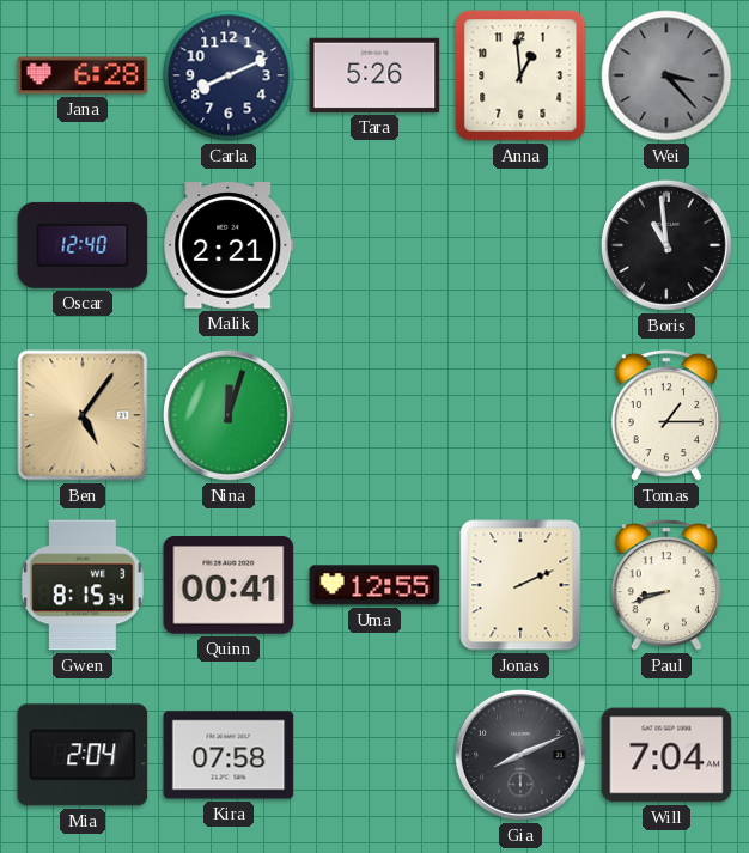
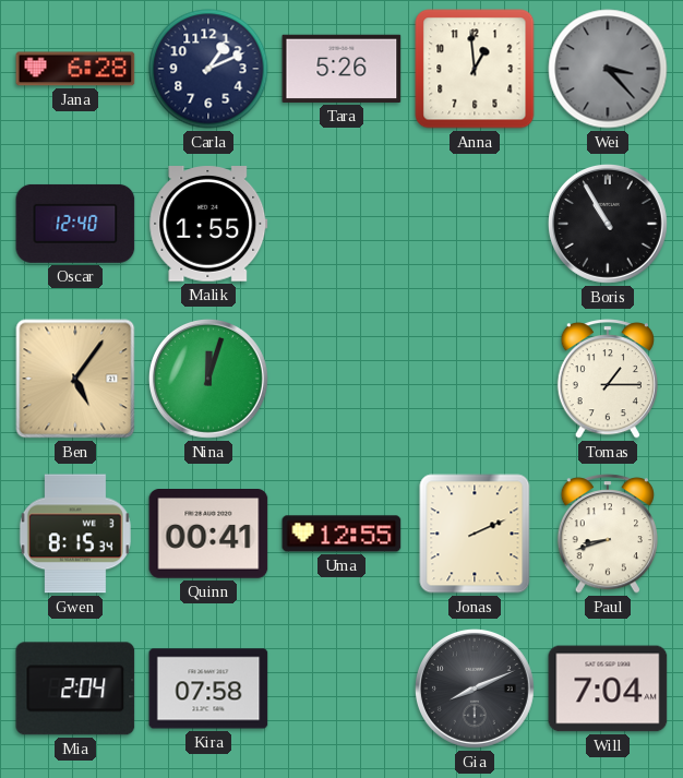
Carla: 8:11 -> 1:11
Malik: 2:21 -> 1:55
Boris: 10:59 -> 10:55
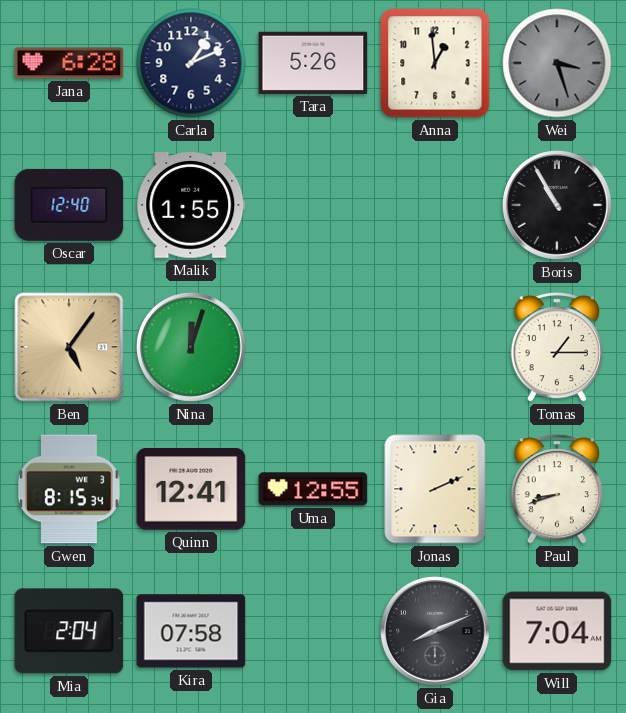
Wei: 3:23 -> 3:27
Quinn: 00:41 -> 12:41
